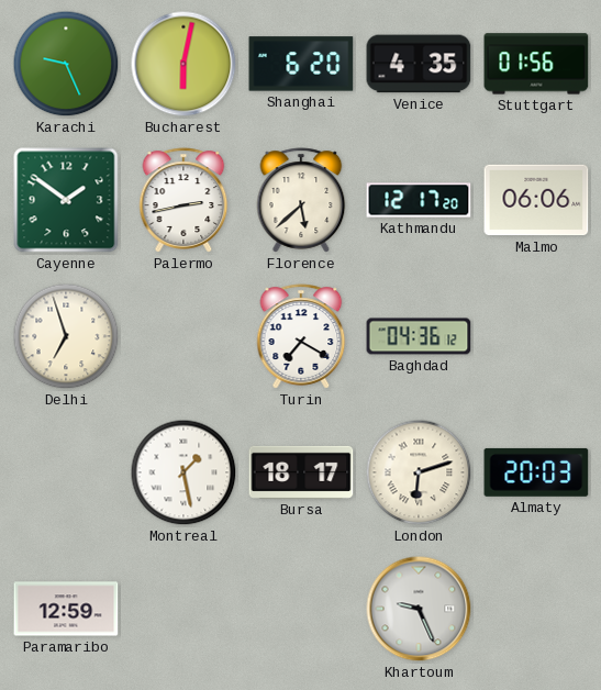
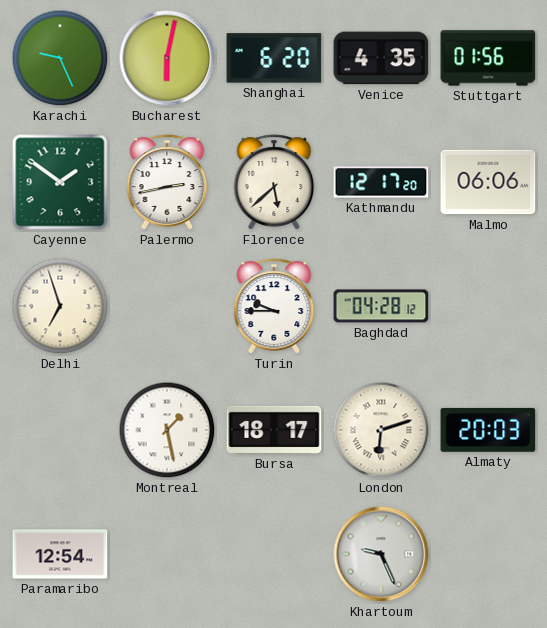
Turin: 7:20 -> 9:45
Baghdad: 04:36 -> 04:28
Paramaribo: 12:59 -> 12:54
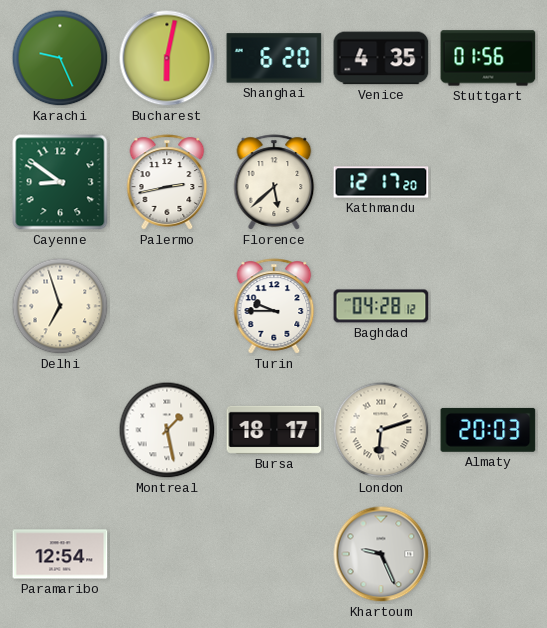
Cayenne: 1:51 -> 8:51
Malmo: 06:06 -> none
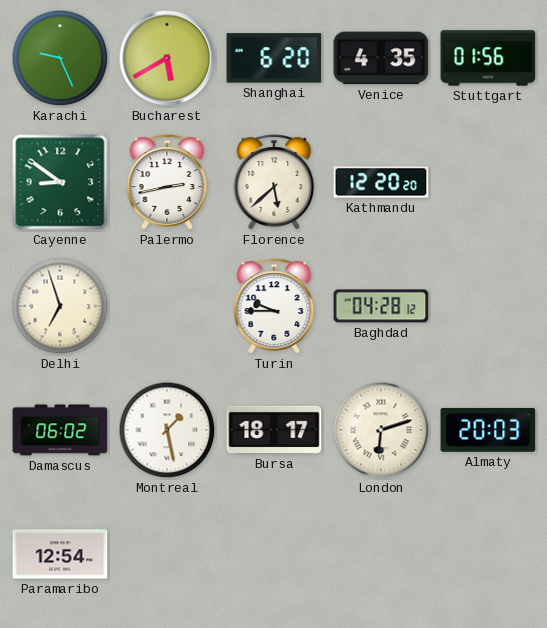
Bucharest: 6:02 -> 5:40
Kathmandu: 12:17 -> 12:20
Damascus: none -> 06:02
Khartoum: 9:26 -> none
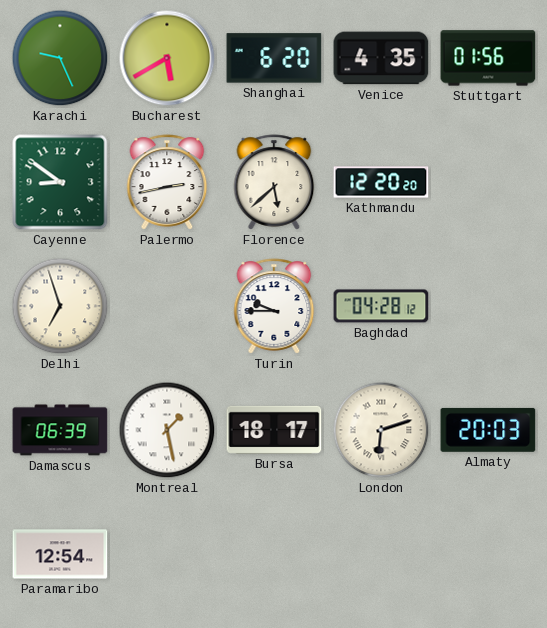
Damascus: 06:02 -> 06:39
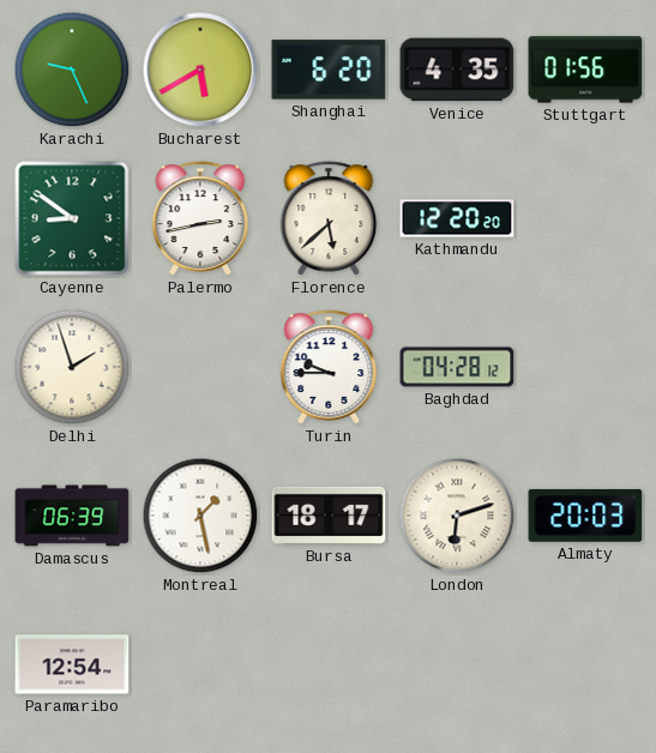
Delhi: 6:57 -> 1:57
